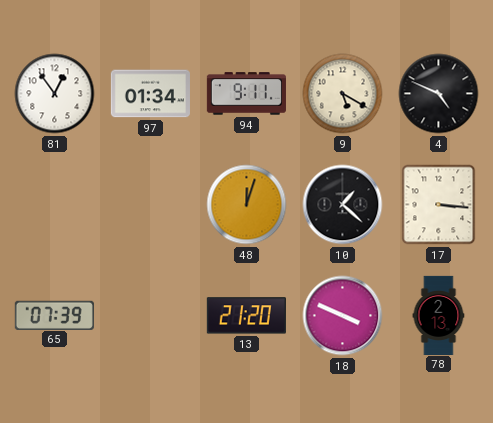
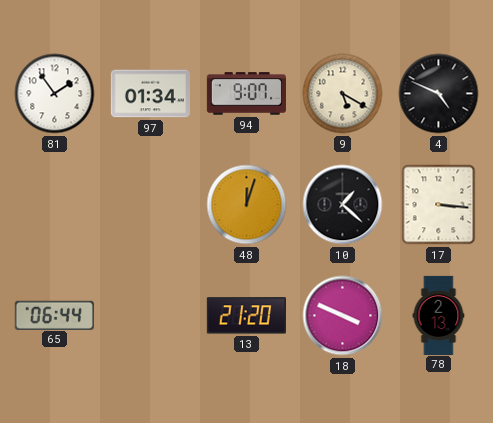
81: 12:54 -> 1:54
94: 9:11 -> 9:07
65: 07:39 -> 06:44
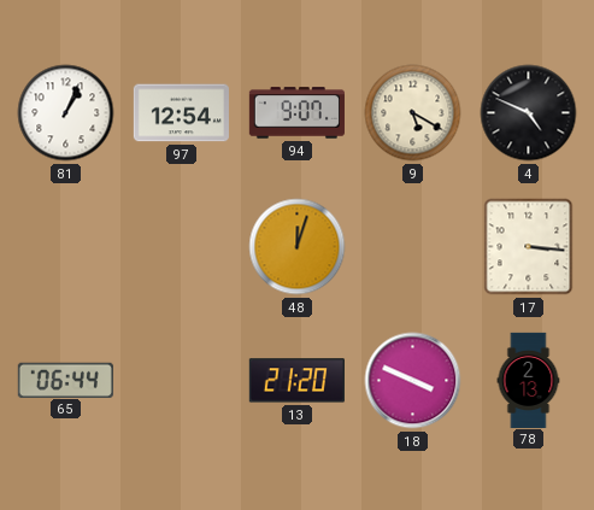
81: 1:54 -> 1:04
97: 01:34 -> 12:54
10: 1:22 -> none
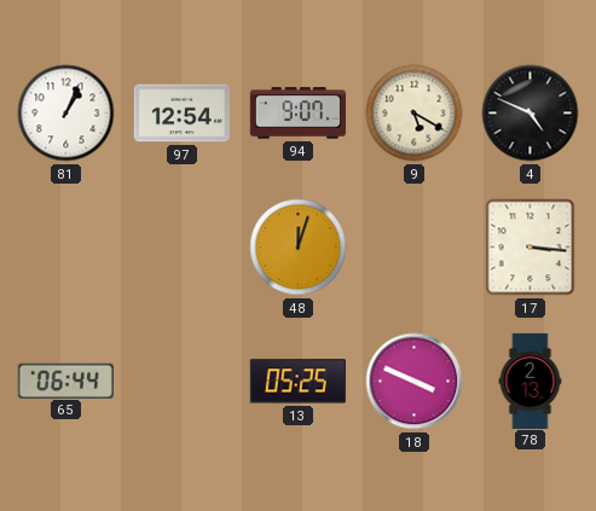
13: 21:20 -> 05:25
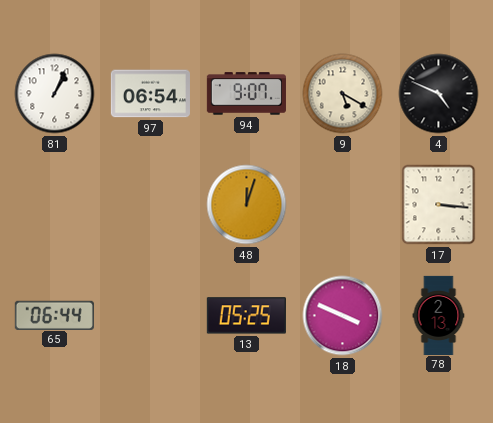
97: 12:54 -> 06:54
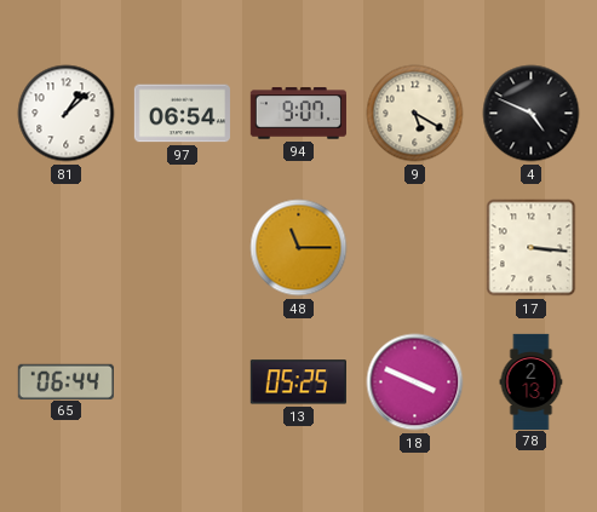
81: 1:04 -> 1:08
48: 12:03 -> 11:15
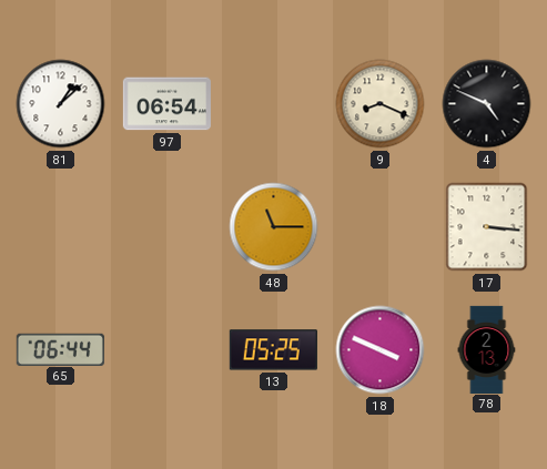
94: 9:07 -> none
9: 5:20 -> 8:19
